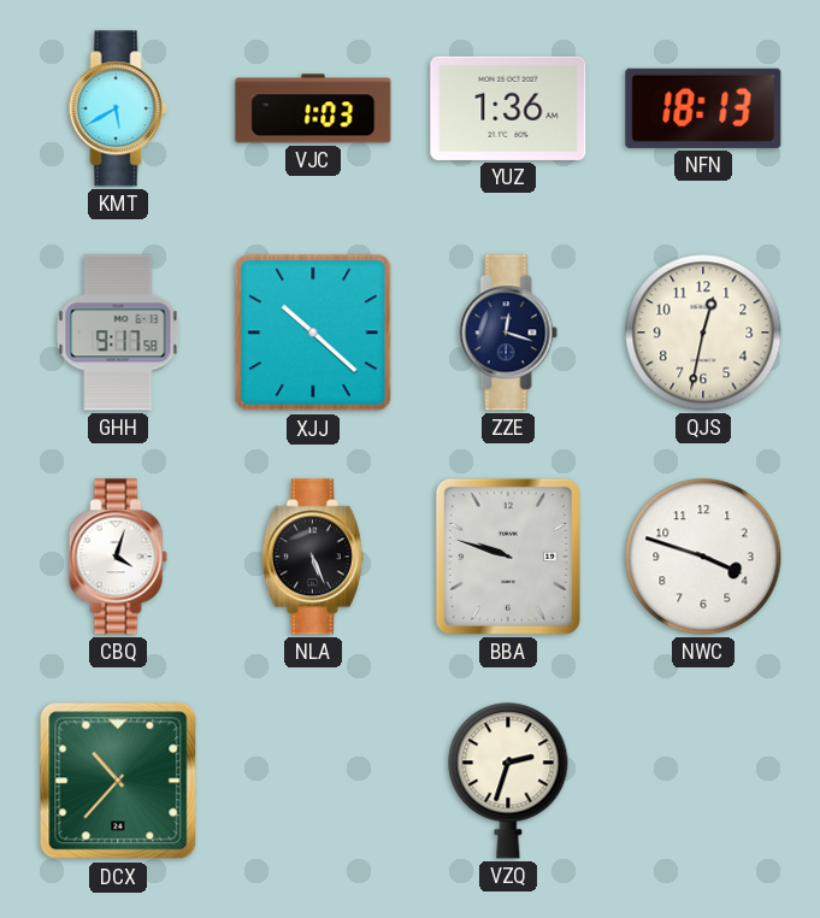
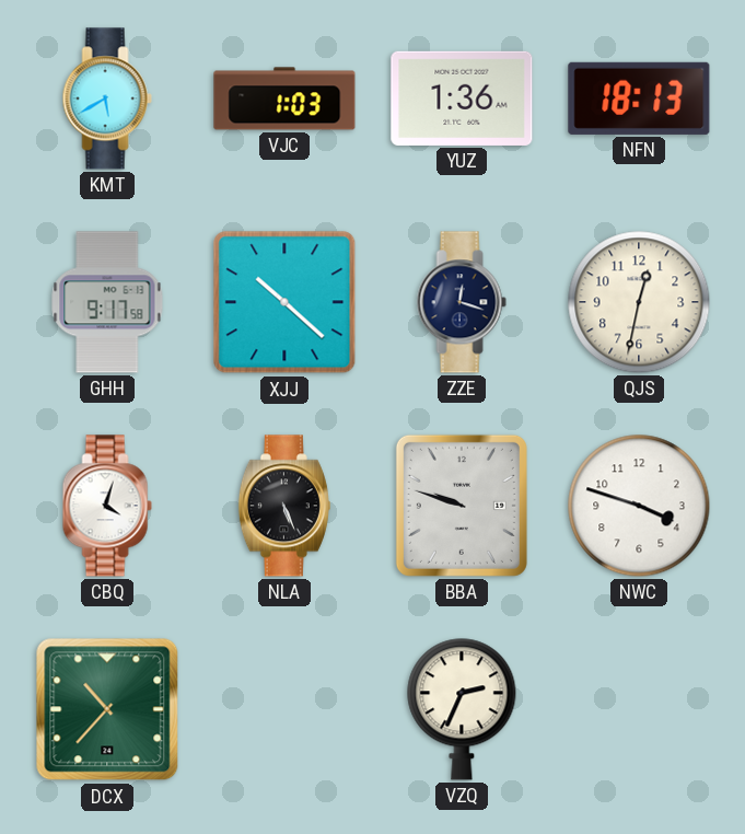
VZQ: 2:33 -> 2:34
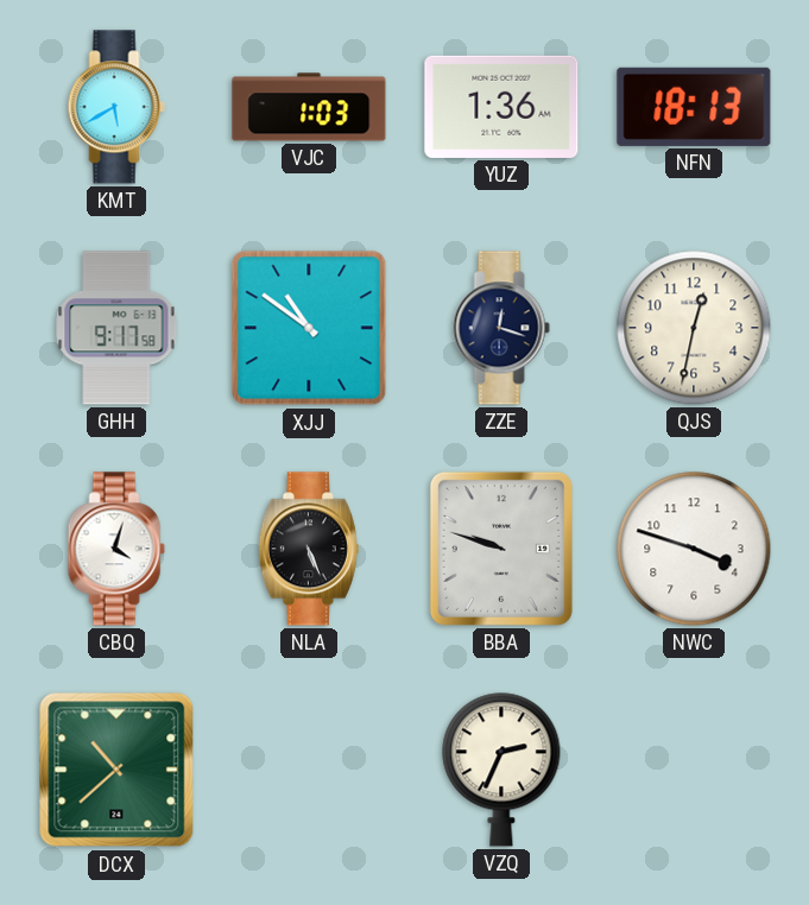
XJJ: 10:22 -> 10:51
DCX: 10:37 -> 10:38
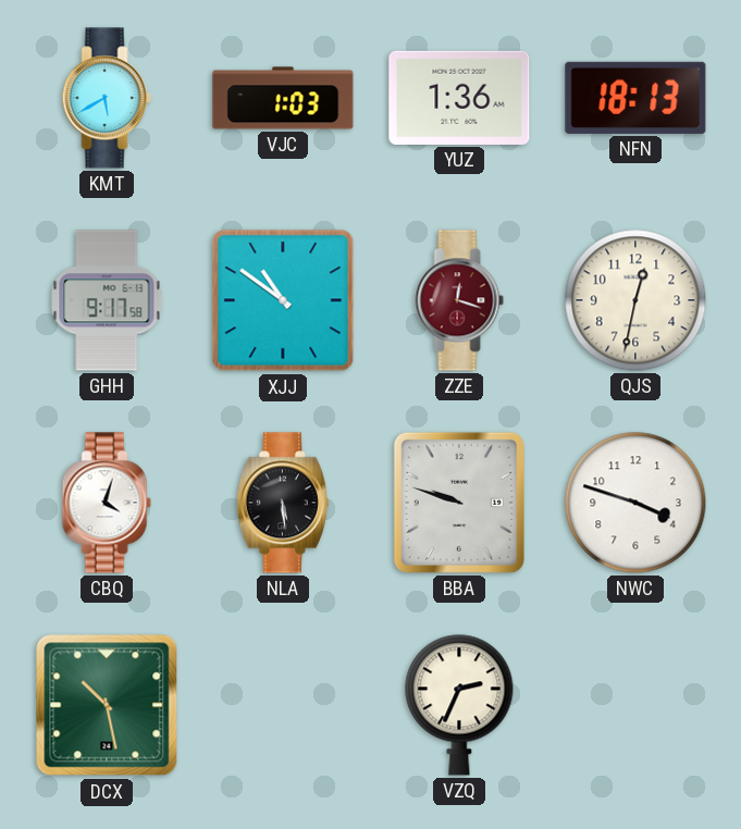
ZZE dial: navy -> burgundy
NLA: 5:26 -> 5:29
DCX: 10:38 -> 10:28
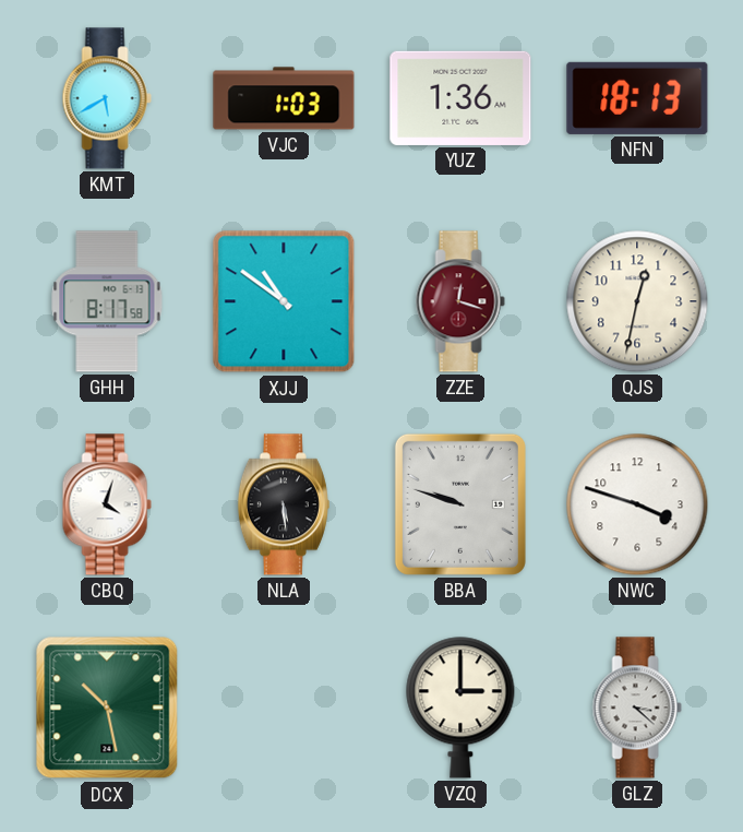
GHH: 9:17 -> 8:17
VZQ: 2:34 -> 3:00
GLZ: none -> 3:22
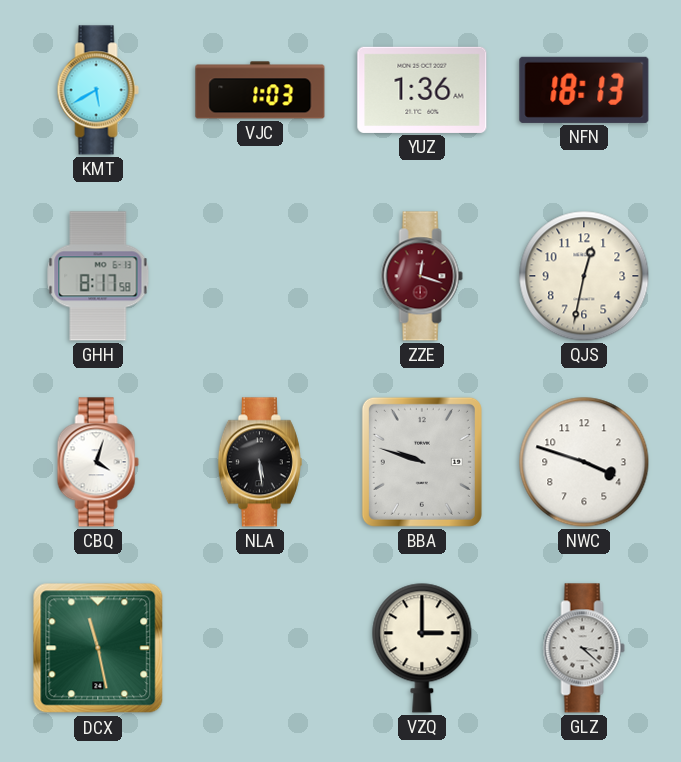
XJJ: 10:51 -> none
DCX: 10:28 -> 11:28
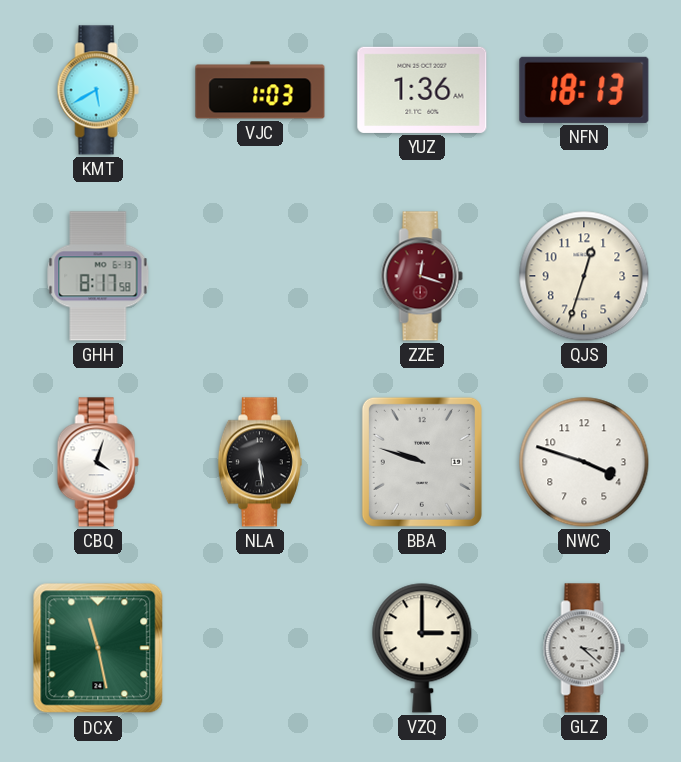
QJS: 12:32 -> 12:33
